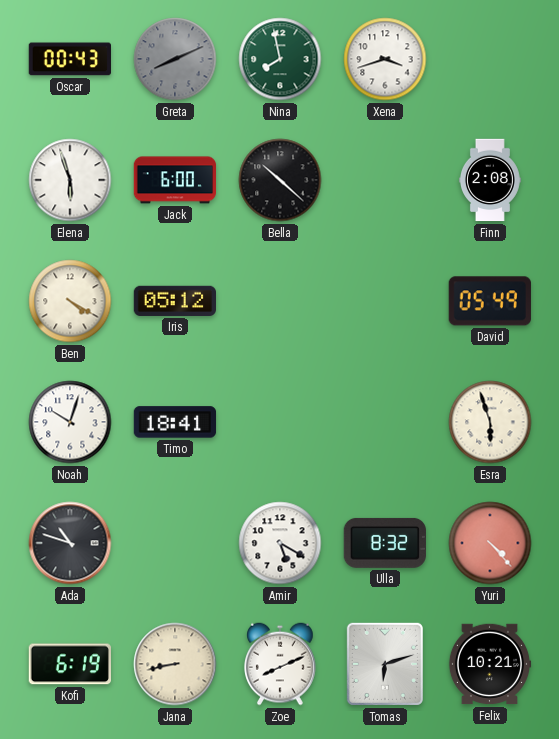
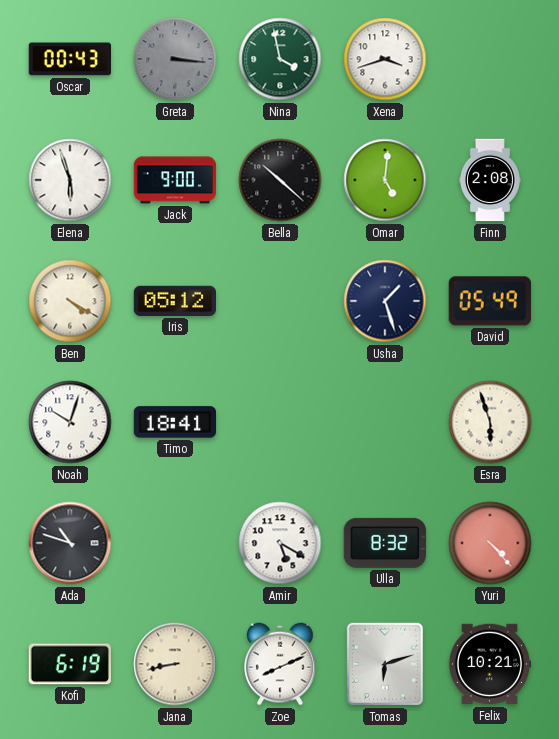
Greta: 8:11 -> 3:16
Nina: 7:58 -> 3:58
Jack: 6:00 -> 9:00
Omar: none -> 5:01
Usha: none -> 1:27
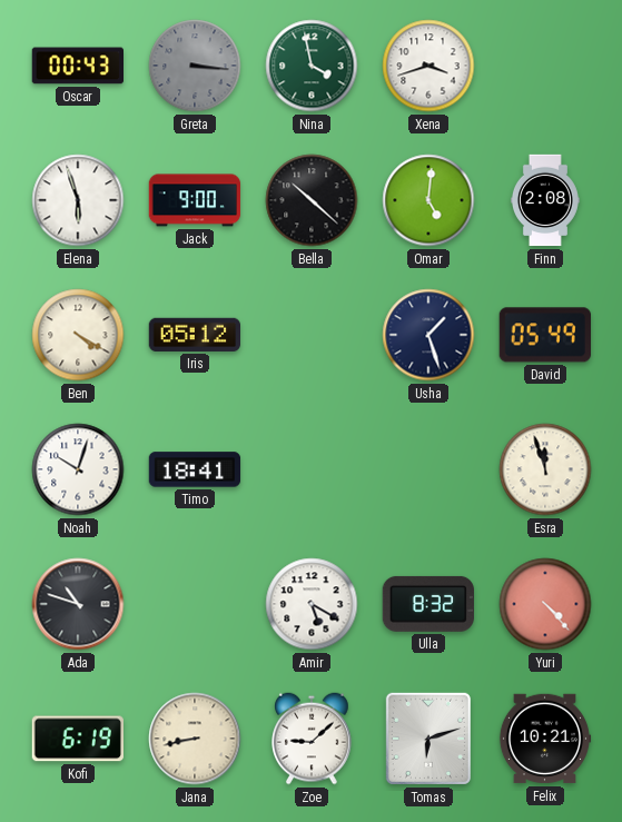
Esra: 5:57 -> 11:57
Zoe: 8:11 -> 9:08
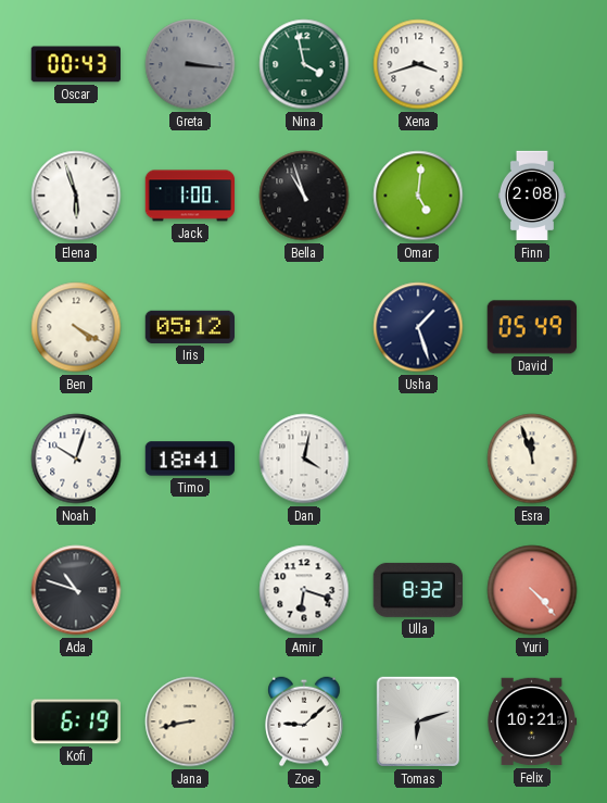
Jack: 9:00 -> 1:00
Bella: 10:22 -> 10:57
Dan: none -> 4:02
Amir: 5:20 -> 6:18
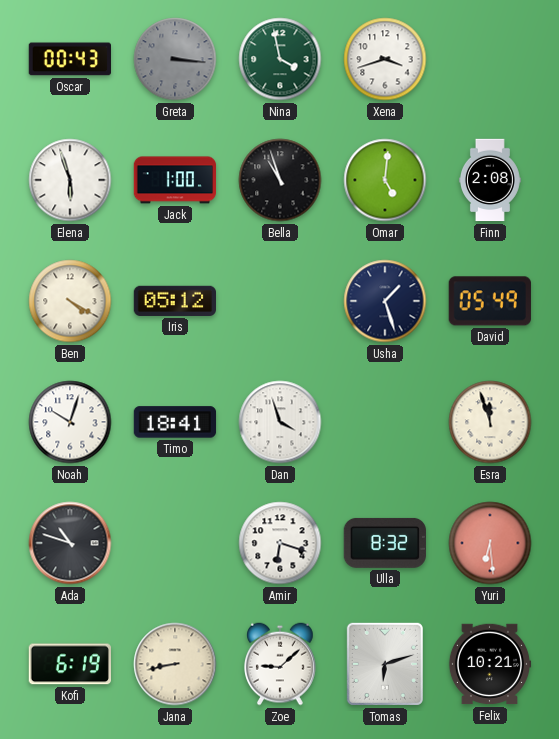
Dan: 4:02 -> 3:57
Yuri: 4:23 -> 6:29
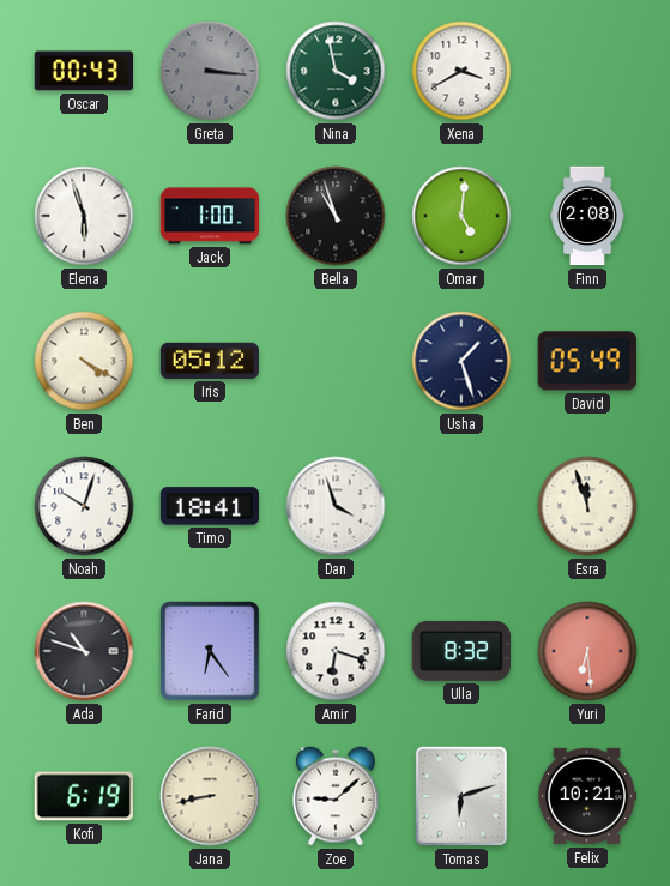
Xena: 3:42 -> 3:40
Farid: none -> 6:24
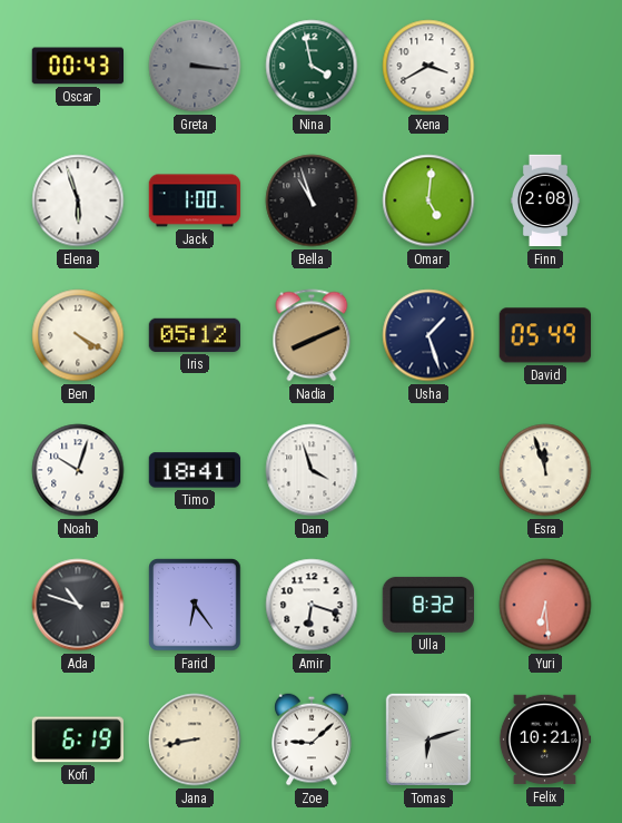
Nadia: none -> 8:11
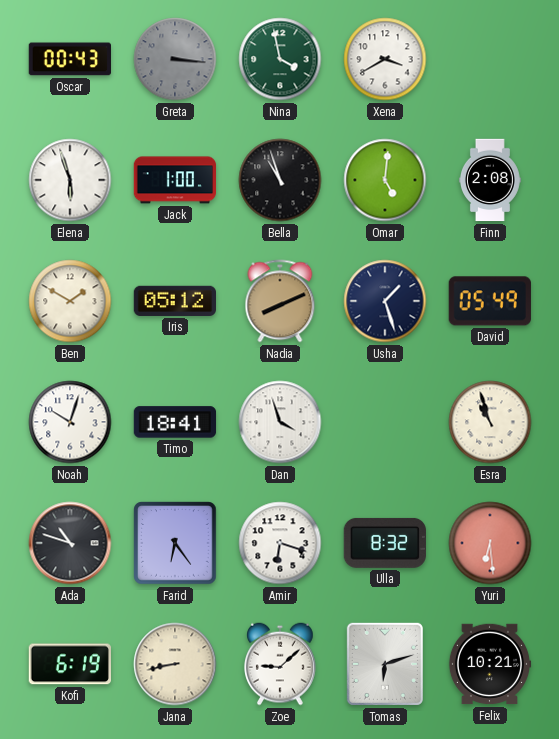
Ben: 4:20 -> 1:50
Esra: 11:57 -> 10:57
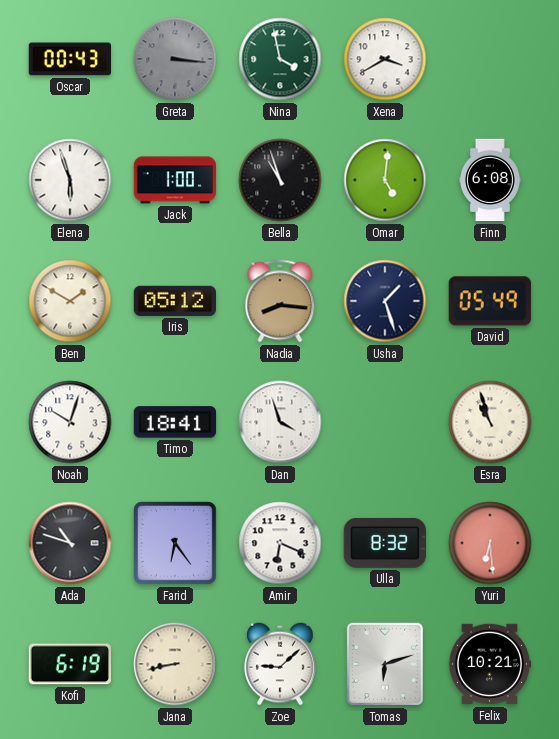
Finn: 2:08 -> 6:08
Nadia: 8:11 -> 8:16
Amir: 6:18 -> 6:19
